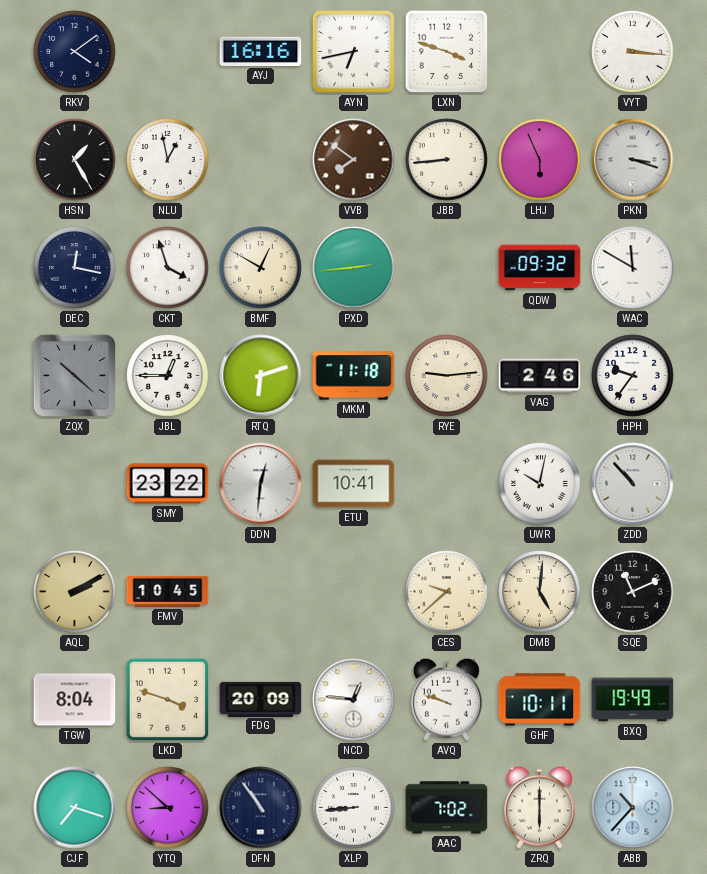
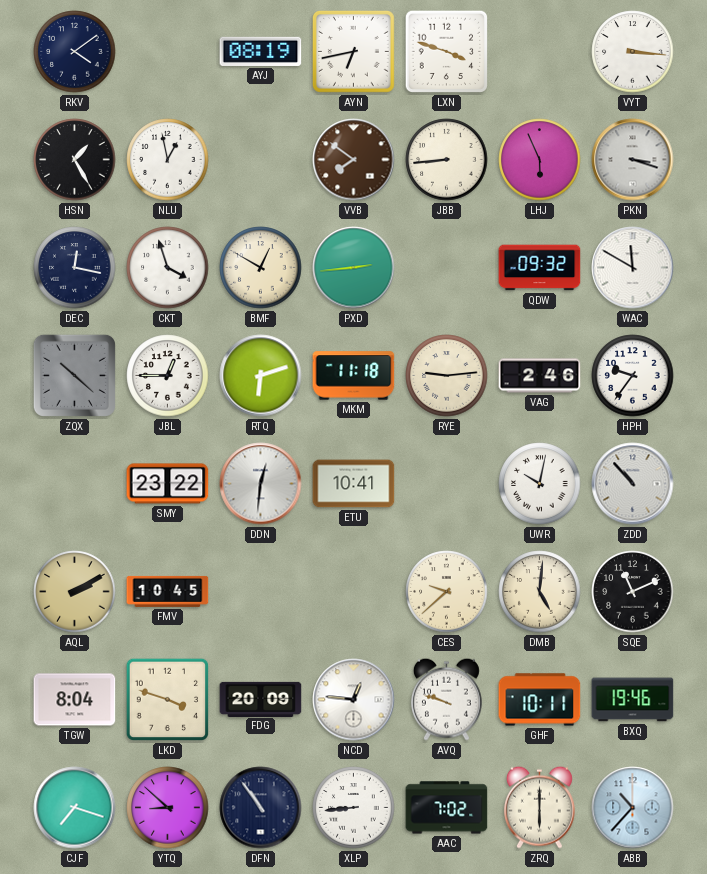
AYJ: 16:16 -> 08:19
BXQ: 19:49 -> 19:46
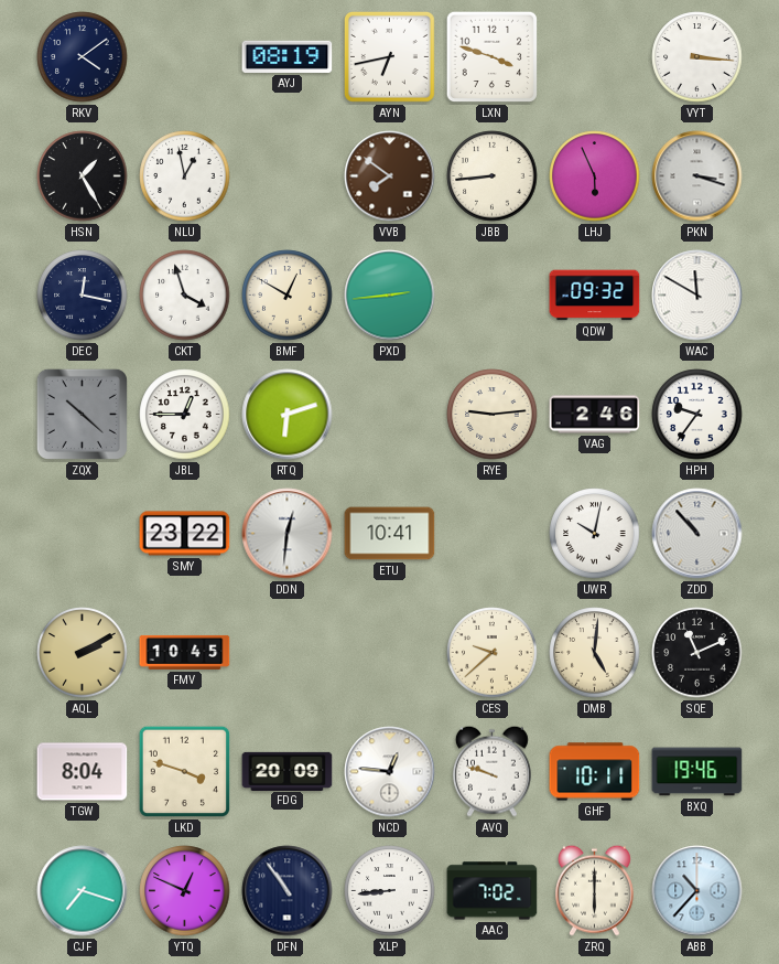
MKM: 11:18 -> none
YTQ: 8:52 -> 12:49
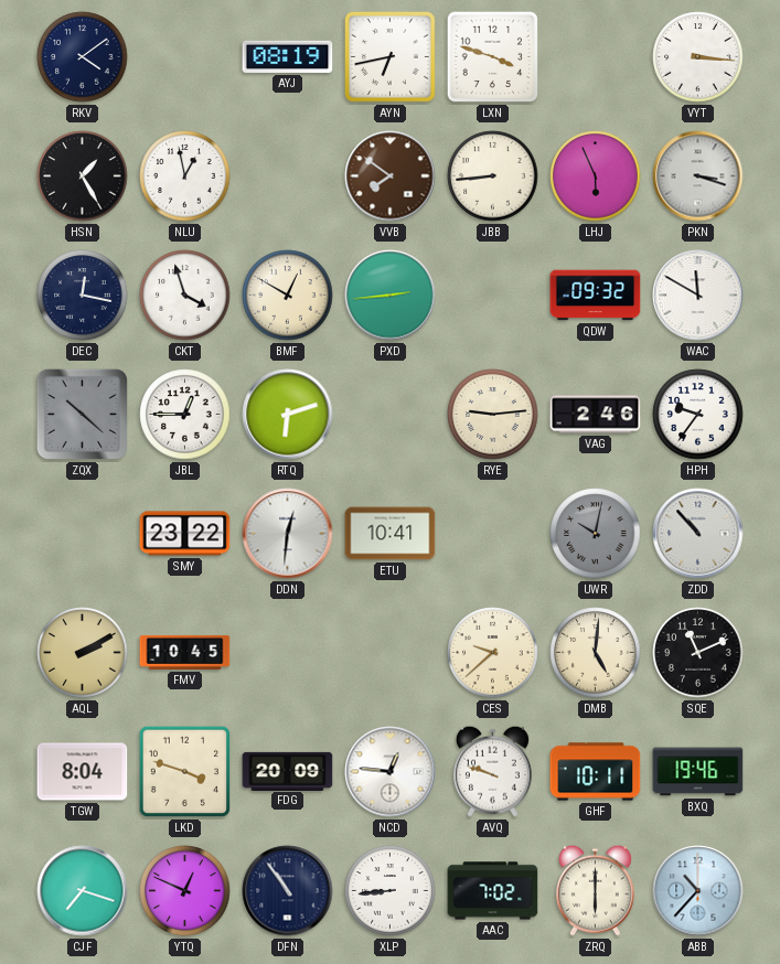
UWR dial: white -> grey
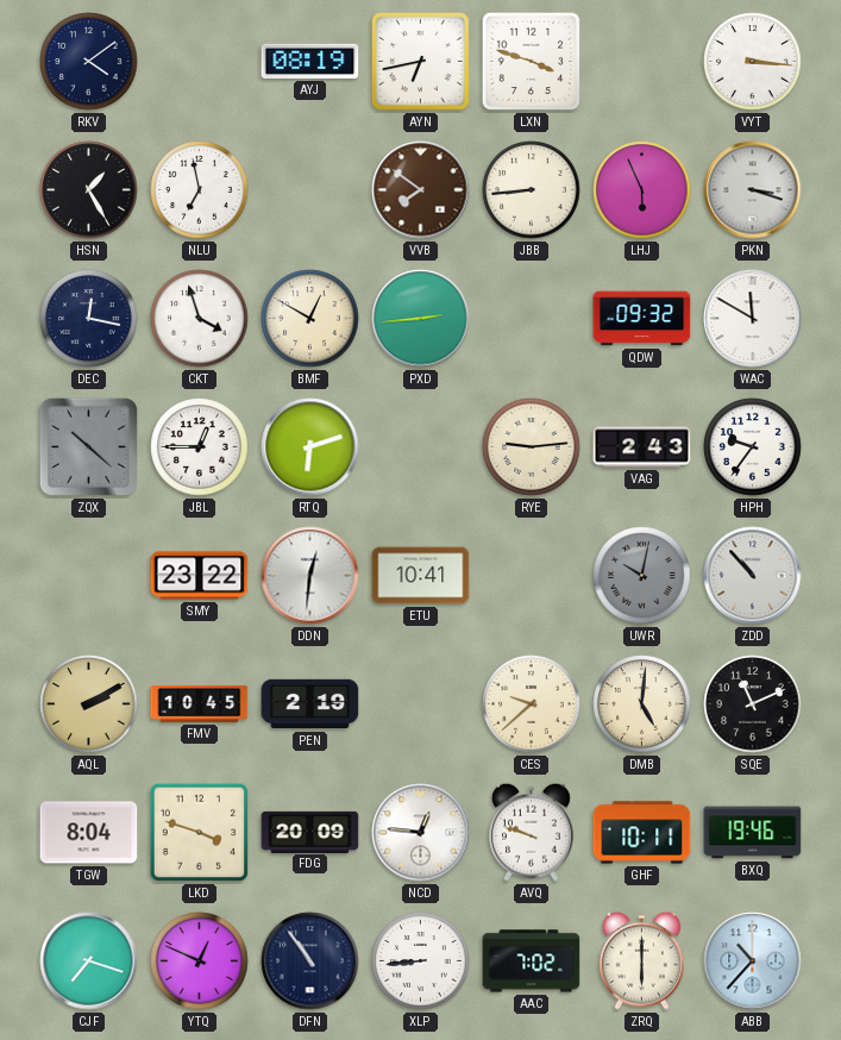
NLU: 12:58 -> 6:58
VAG: 2:46 -> 2:43
PEN: none -> 2:19
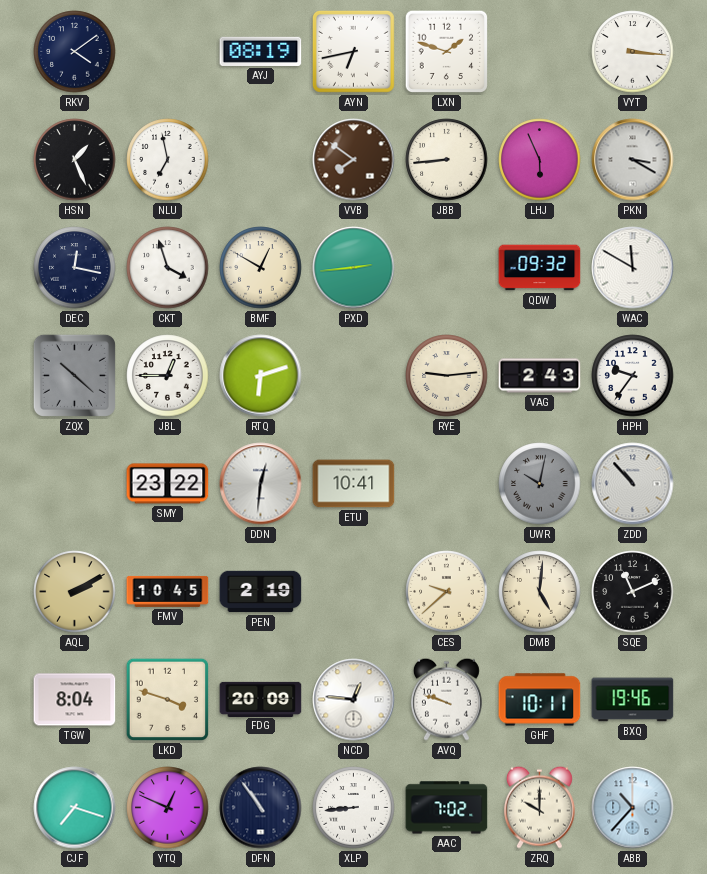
LXN: 3:48 -> 1:48
HSN: 1:25 -> 1:26
PKN: 3:18 -> 3:20
ZRQ: 6:00 -> 10:00
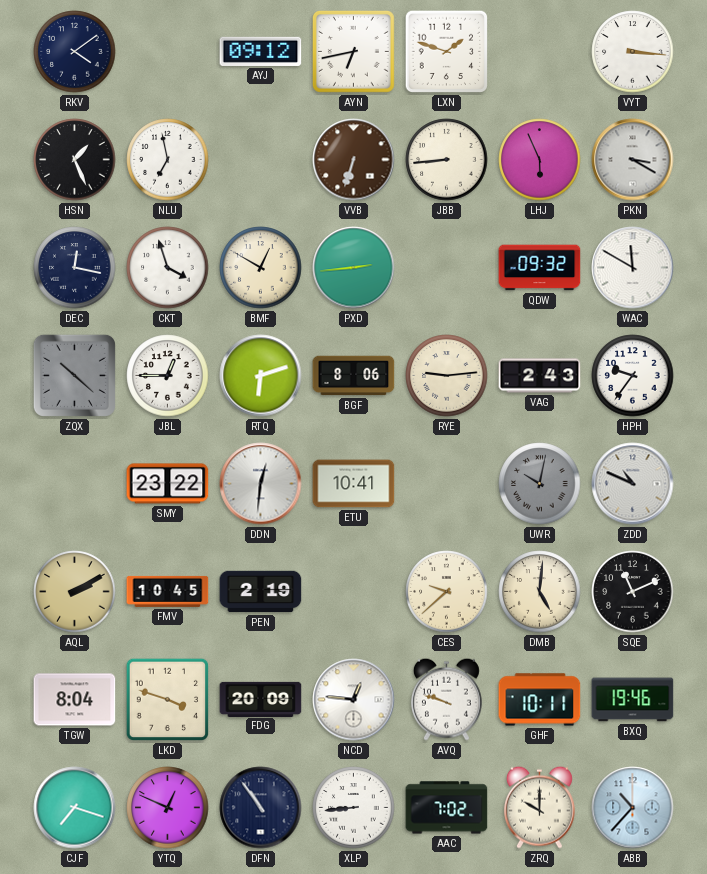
AYJ: 08:19 -> 09:12
VVB: 7:51 -> 6:33
BGF: none -> 8:06
ZDD: 10:53 -> 10:49
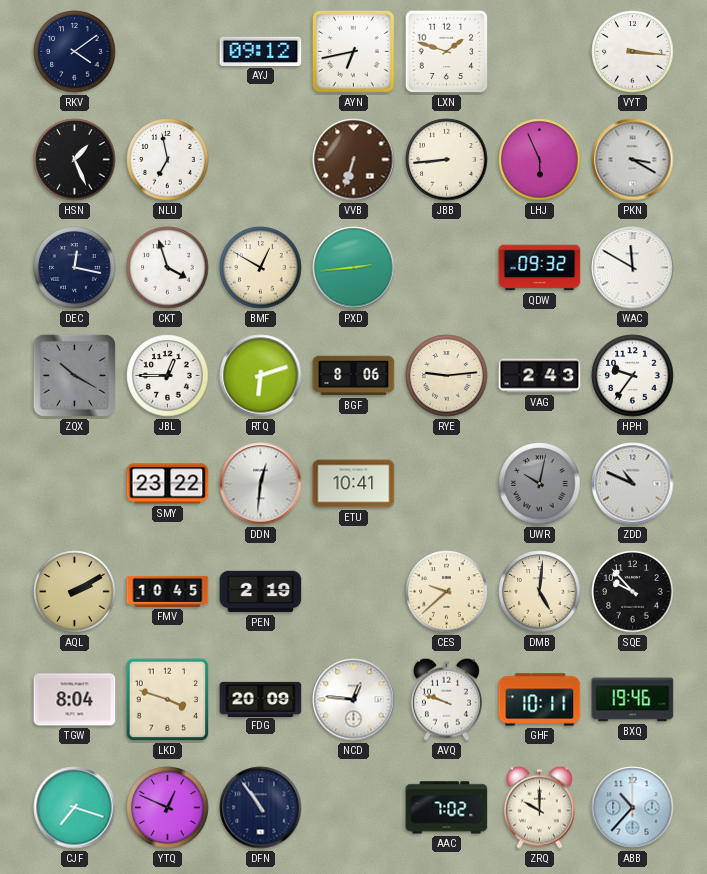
ZQX: 10:22 -> 10:20
SQE: 11:11 -> 9:53
XLP: 8:44 -> none
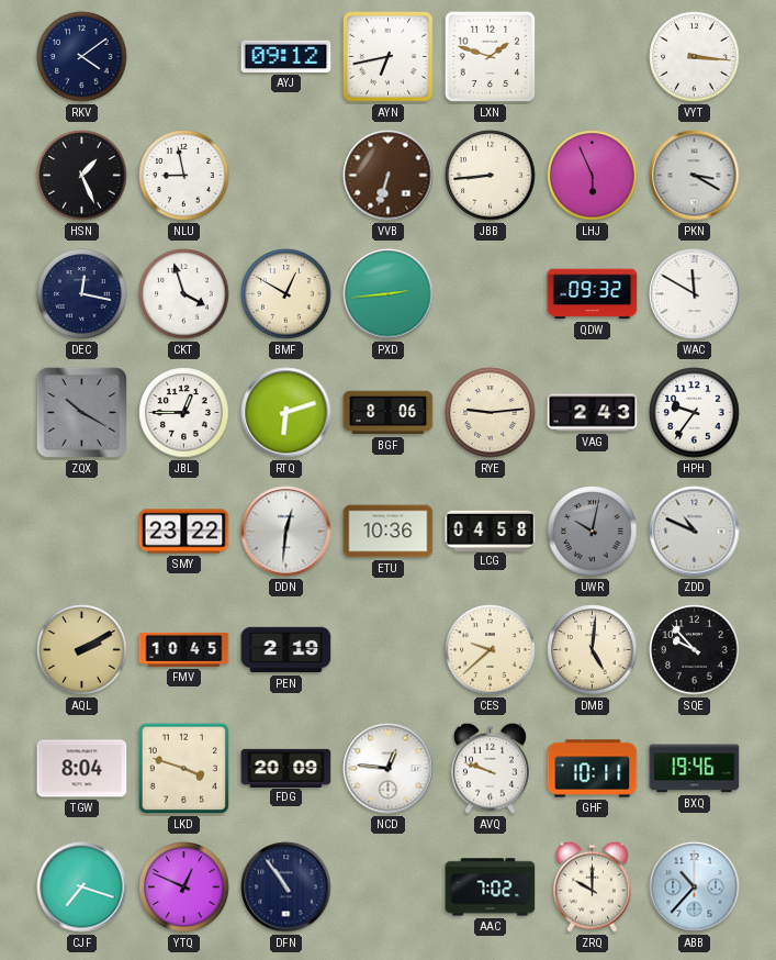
NLU: 6:58 -> 8:58
ETU: 10:41 -> 10:36
LCG: none -> 04:58
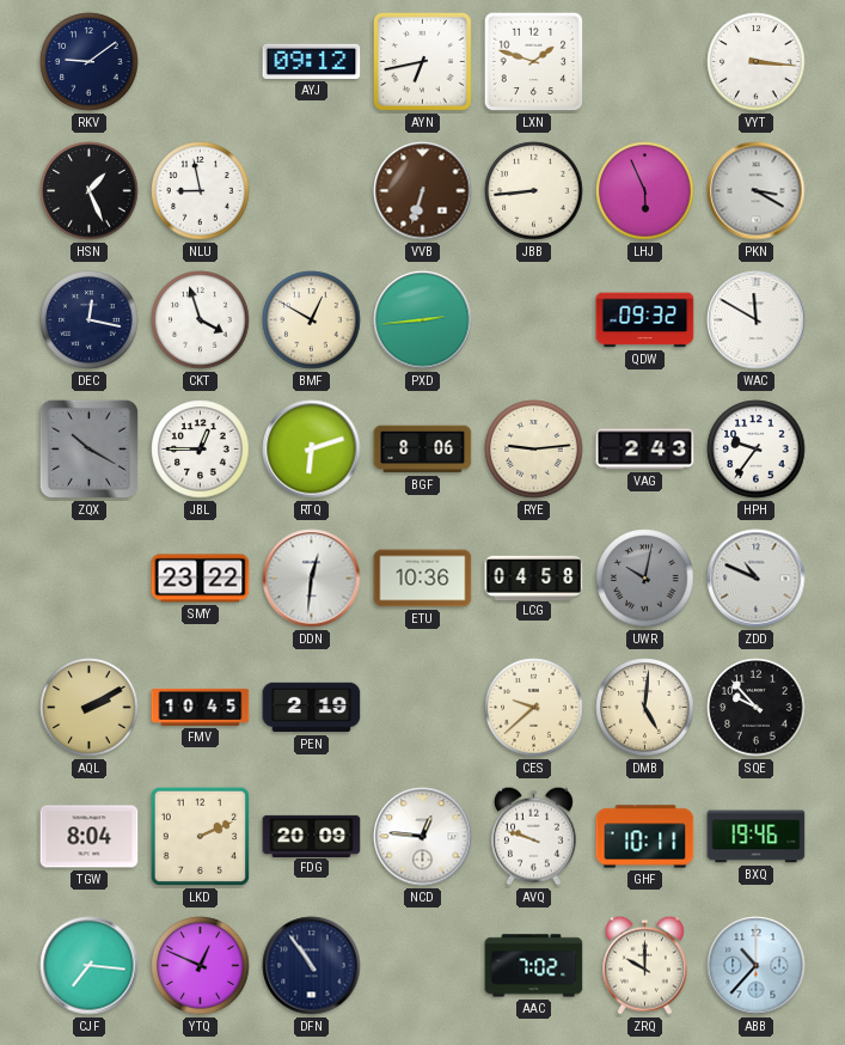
RKV: 4:09 -> 9:09
LKD: 3:48 -> 2:11
CJF: 7:18 -> 7:16
